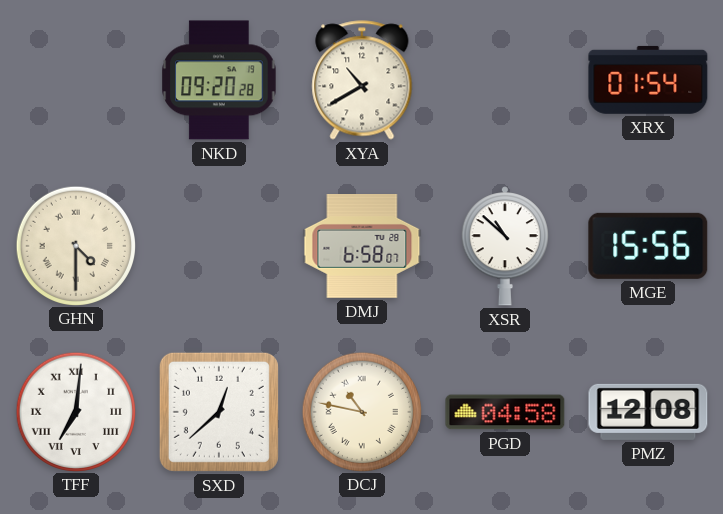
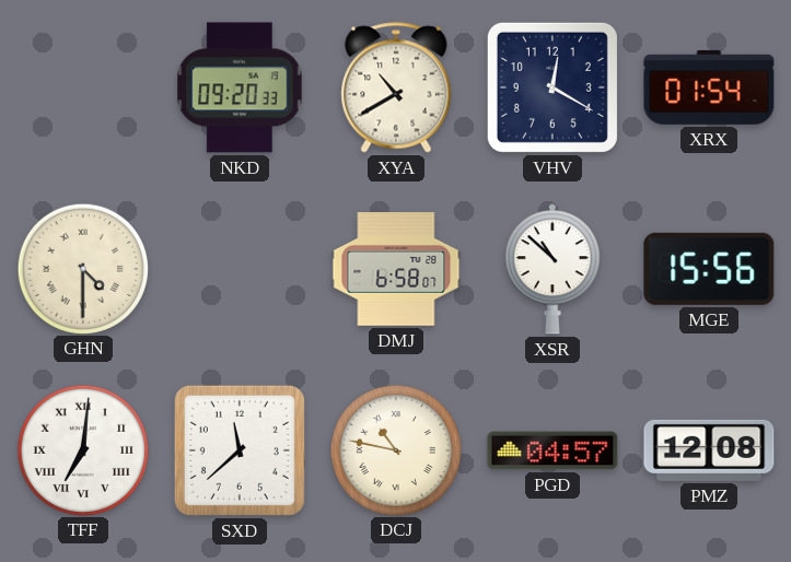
NKD: 09:20:28 -> 09:20:33
VHV: none -> 12:20
SXD: 12:38 -> 11:38
PGD: 04:58 -> 04:57
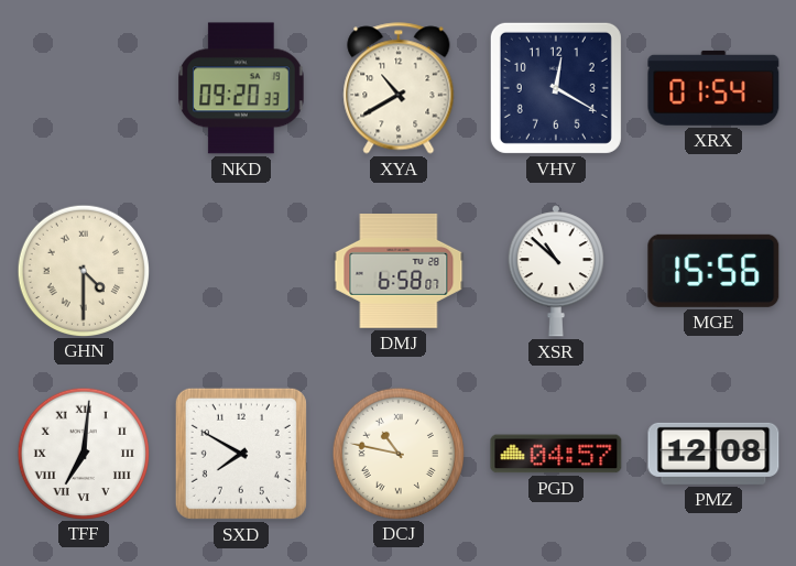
SXD: 11:38 -> 7:50
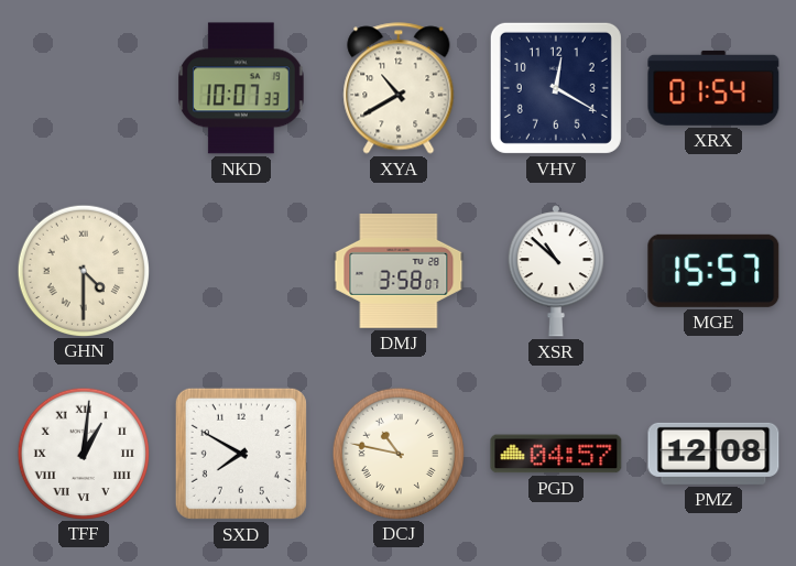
NKD: 09:20 -> 10:07
DMJ: 6:58 -> 3:58
MGE: 15:56 -> 15:57
TFF: 7:01 -> 1:01
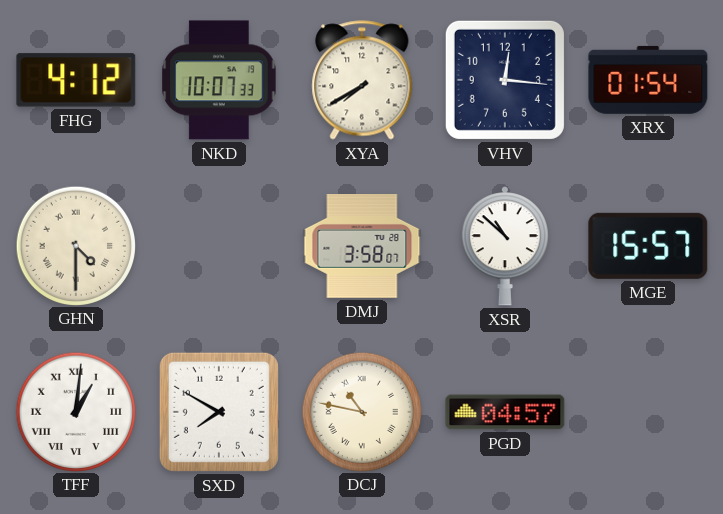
FHG: none -> 4:12
XYA: 10:40 -> 7:40
VHV: 12:20 -> 12:16
PMZ: 12:08 -> none
